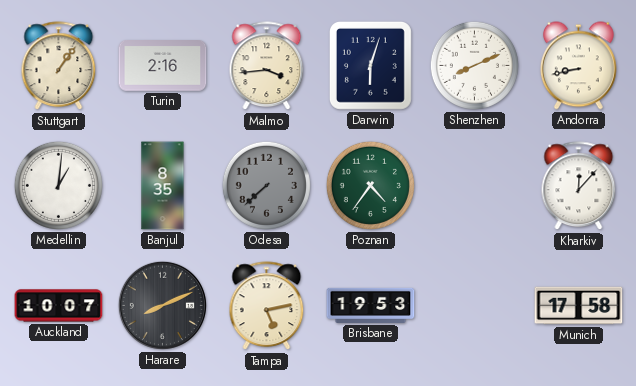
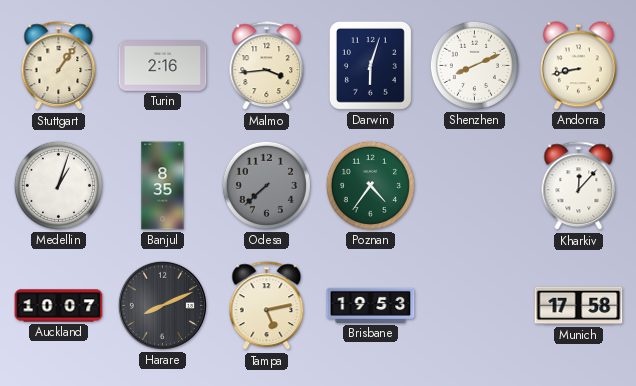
Medellin: 1:01 -> 1:03
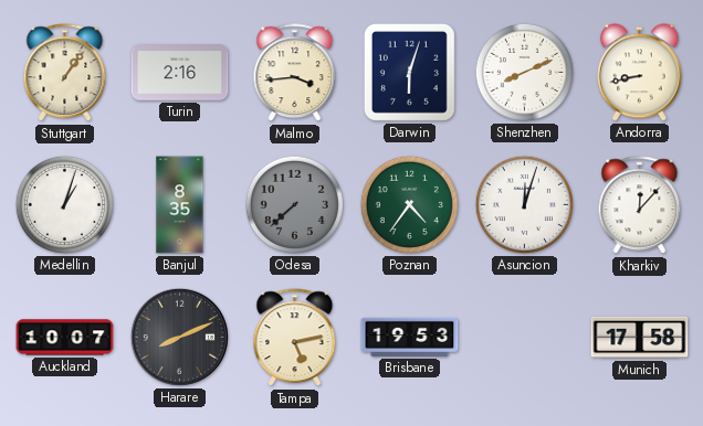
Asuncion: none -> 12:03
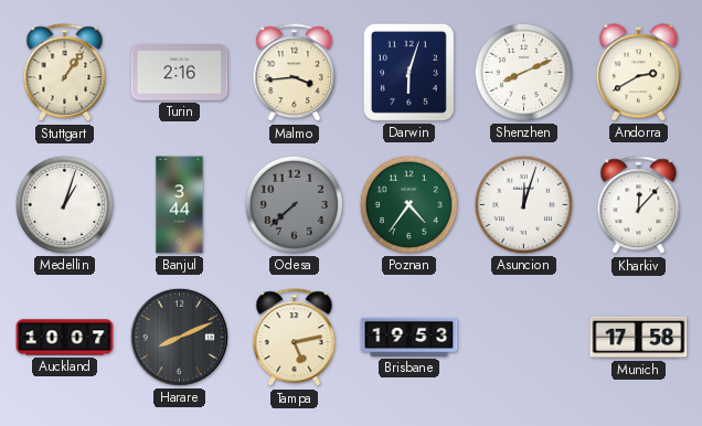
Andorra: 8:43 -> 2:40
Banjul: 8:35 -> 3:44
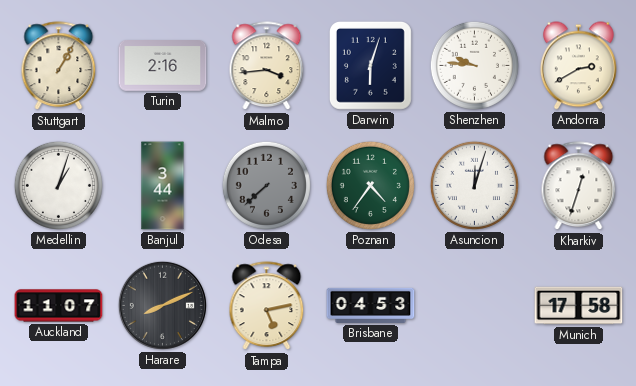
Stuttgart: 1:06 -> 1:05
Shenzhen: 8:11 -> 9:46
Kharkiv: 12:07 -> 12:33
Auckland: 10:07 -> 11:07
Brisbane: 19:53 -> 04:53
